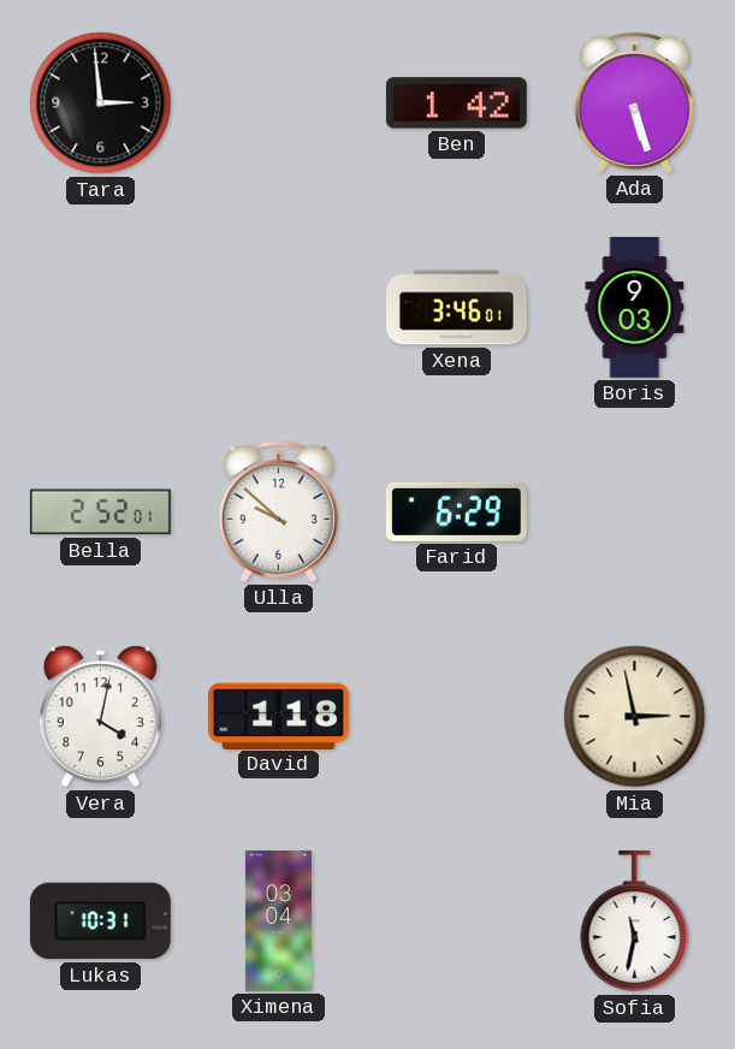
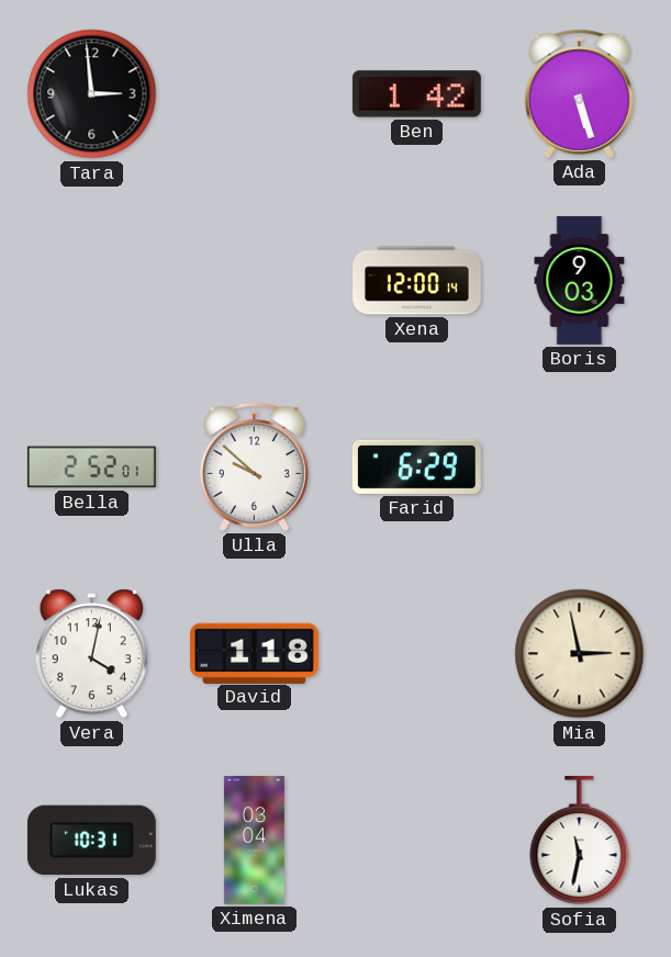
Xena: 3:46 -> 12:00
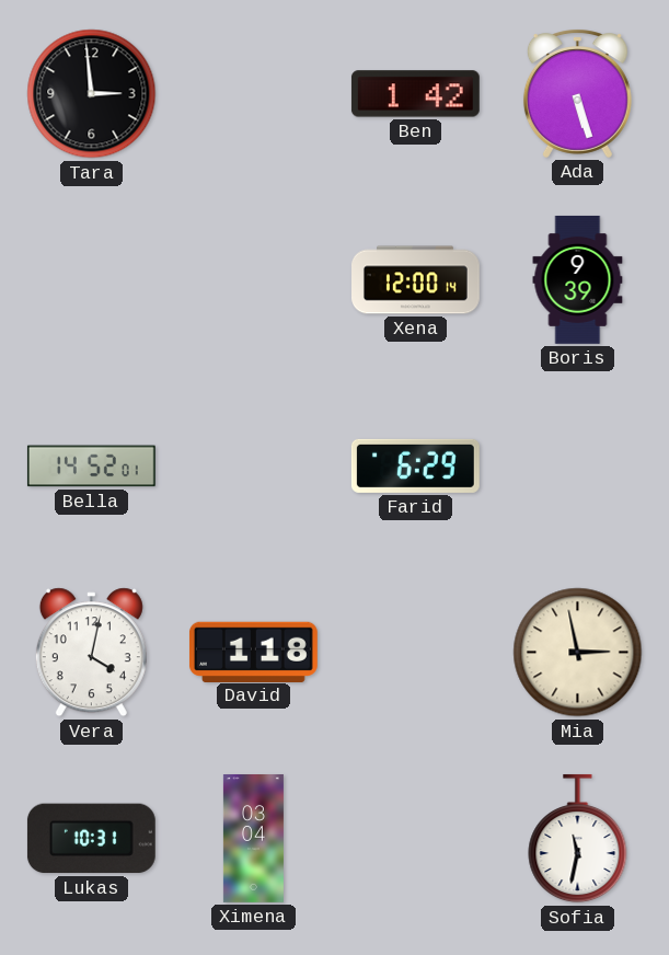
Boris: 9:03 -> 9:39
Bella: 2:52 -> 14:52
Ulla: 9:52 -> none
